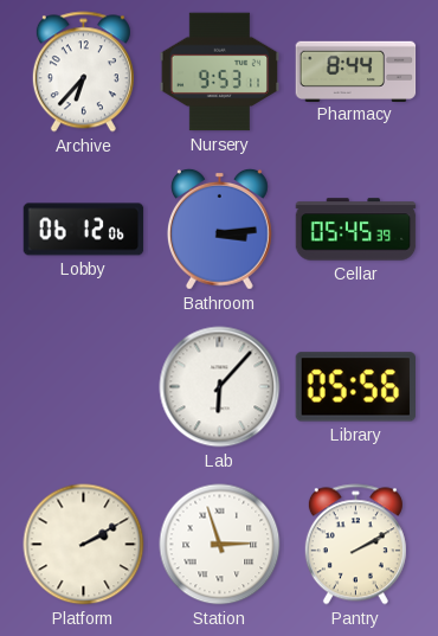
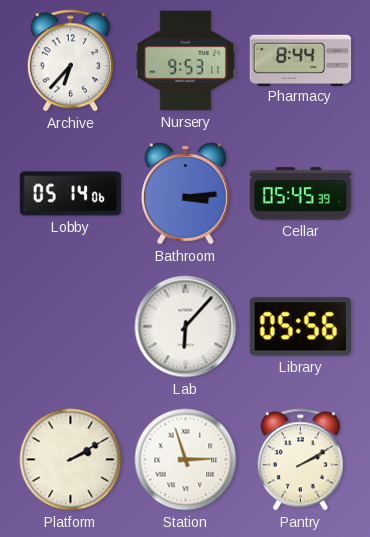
Lobby: 06:12 -> 05:14
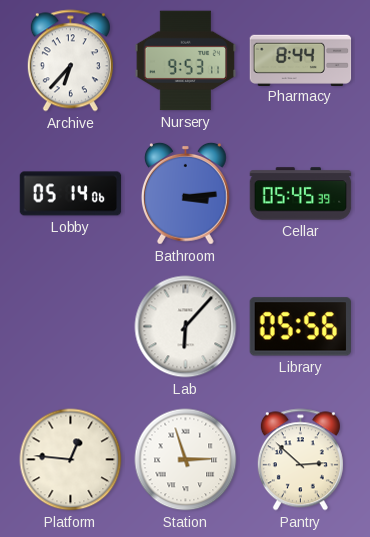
Platform: 2:10 -> 12:46
Pantry: 2:10 -> 2:52
